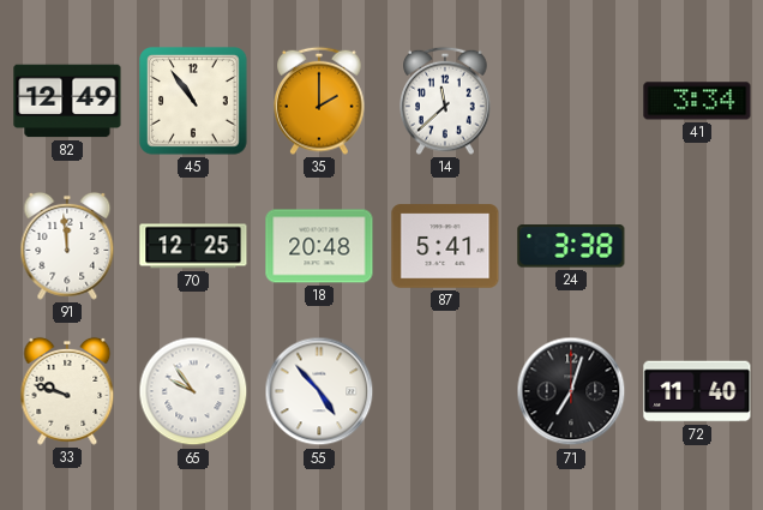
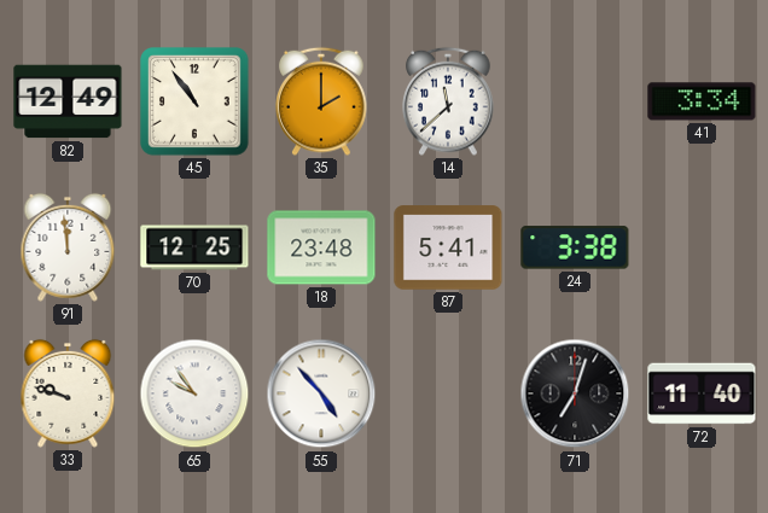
18: 20:48 -> 23:48
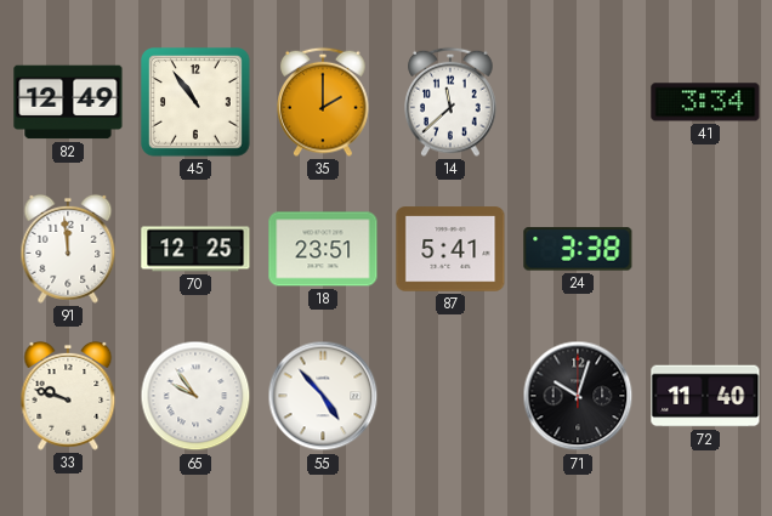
18: 23:48 -> 23:51
71: 7:03 -> 10:03
